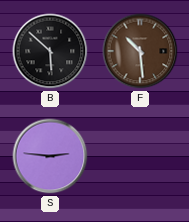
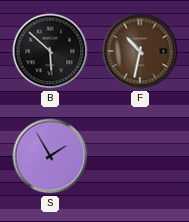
F: 10:29 -> 10:32
S: 2:46 -> 1:55
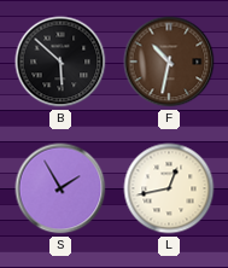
L: none -> 12:43
